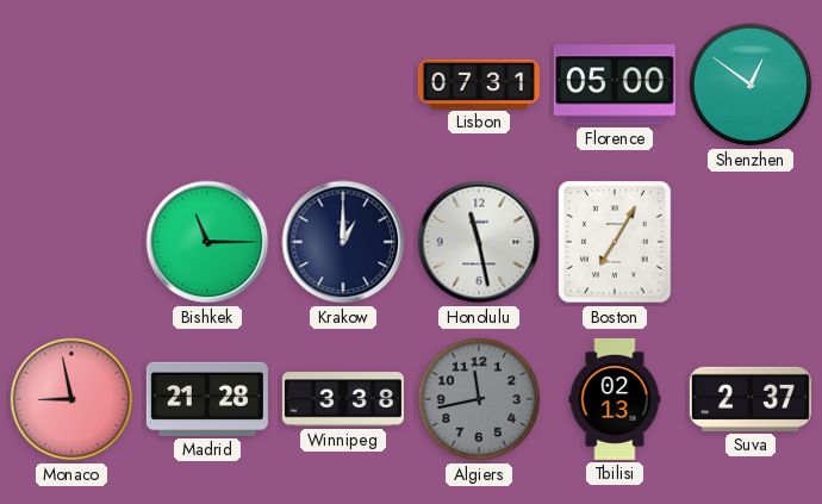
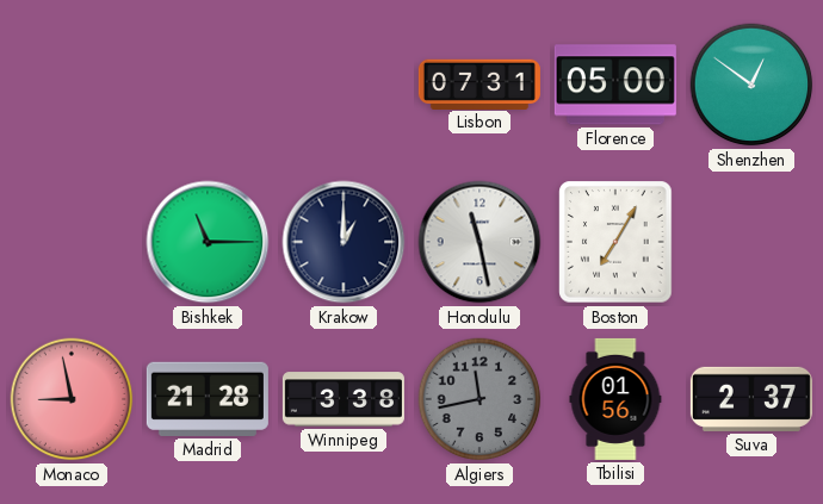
Tbilisi: 02:13 -> 01:56
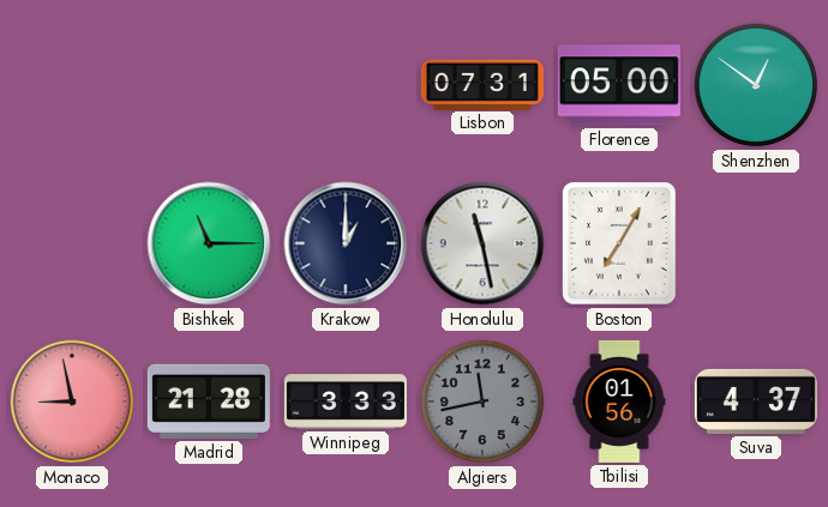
Winnipeg: 3:38 -> 3:33
Suva: 2:37 -> 4:37
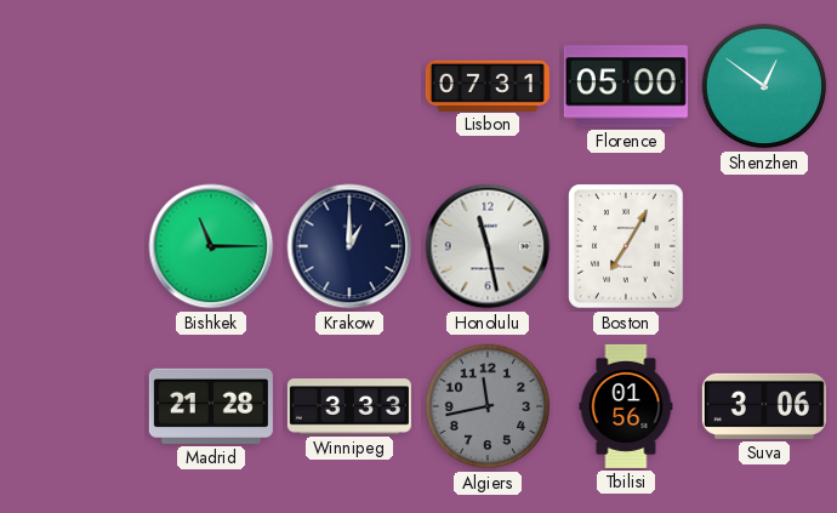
Monaco: 8:58 -> none
Suva: 4:37 -> 3:06
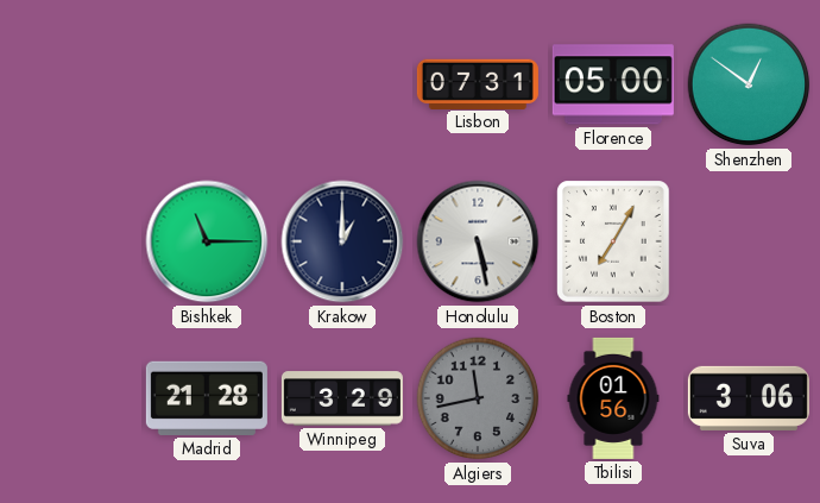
Honolulu: 11:28 -> 5:28
Winnipeg: 3:33 -> 3:29
